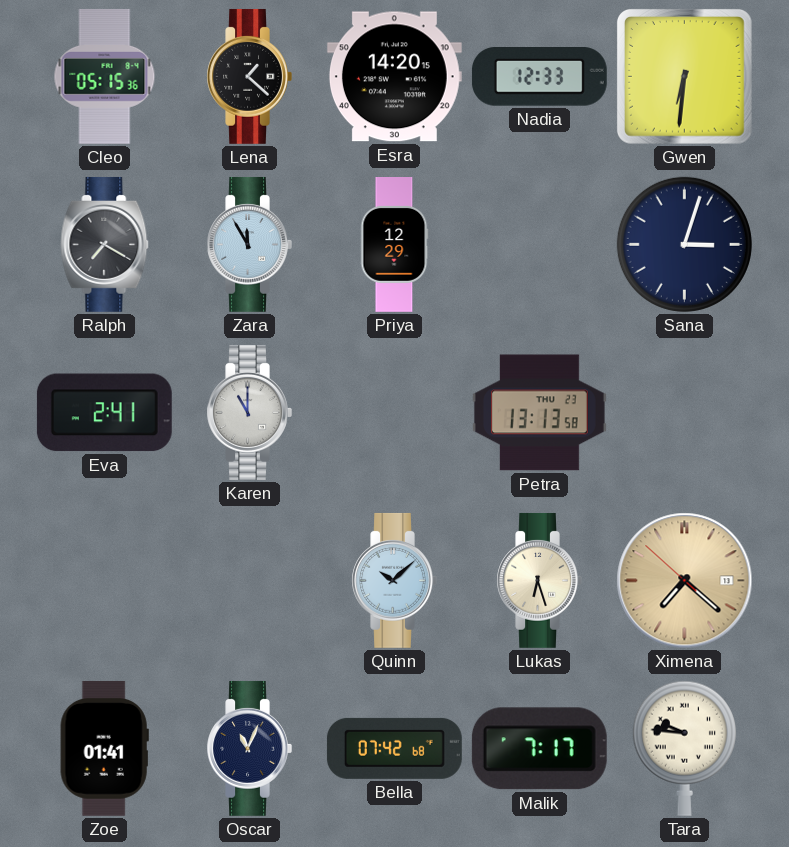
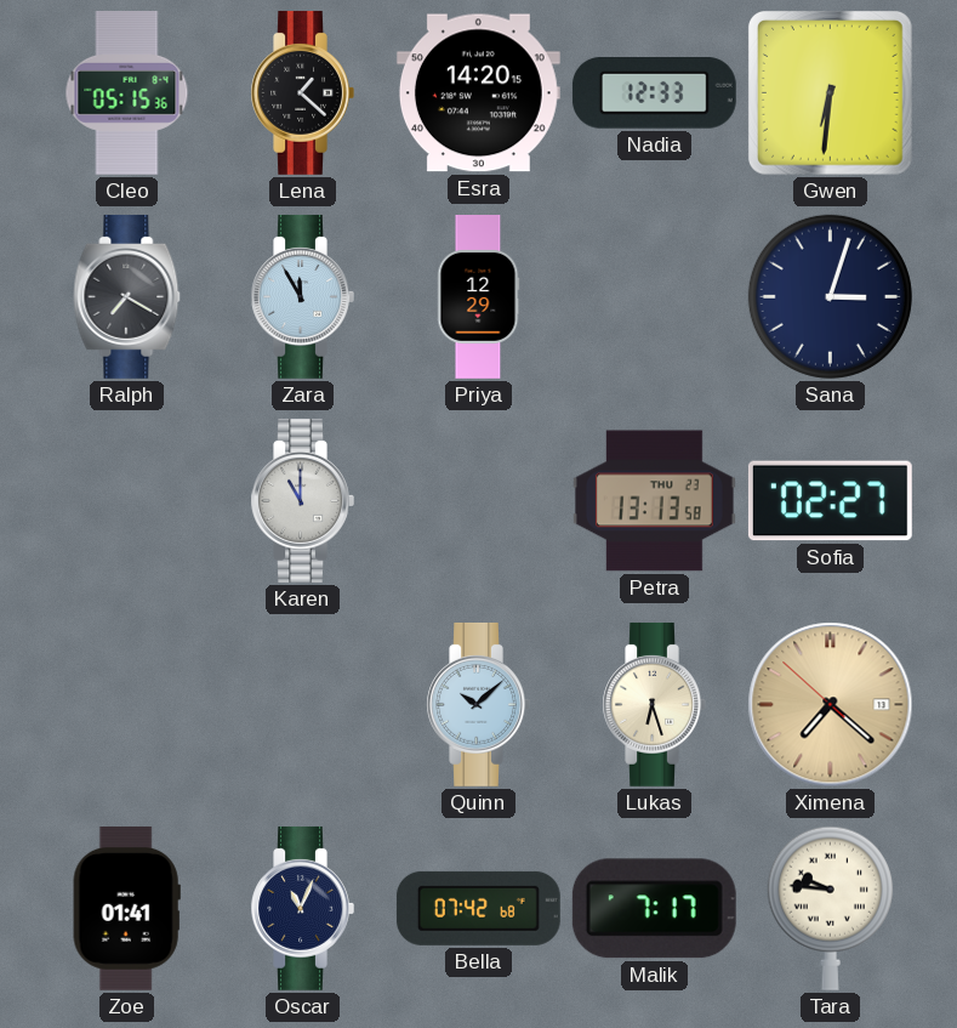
Eva: 2:41 -> none
Sofia: none -> 02:27
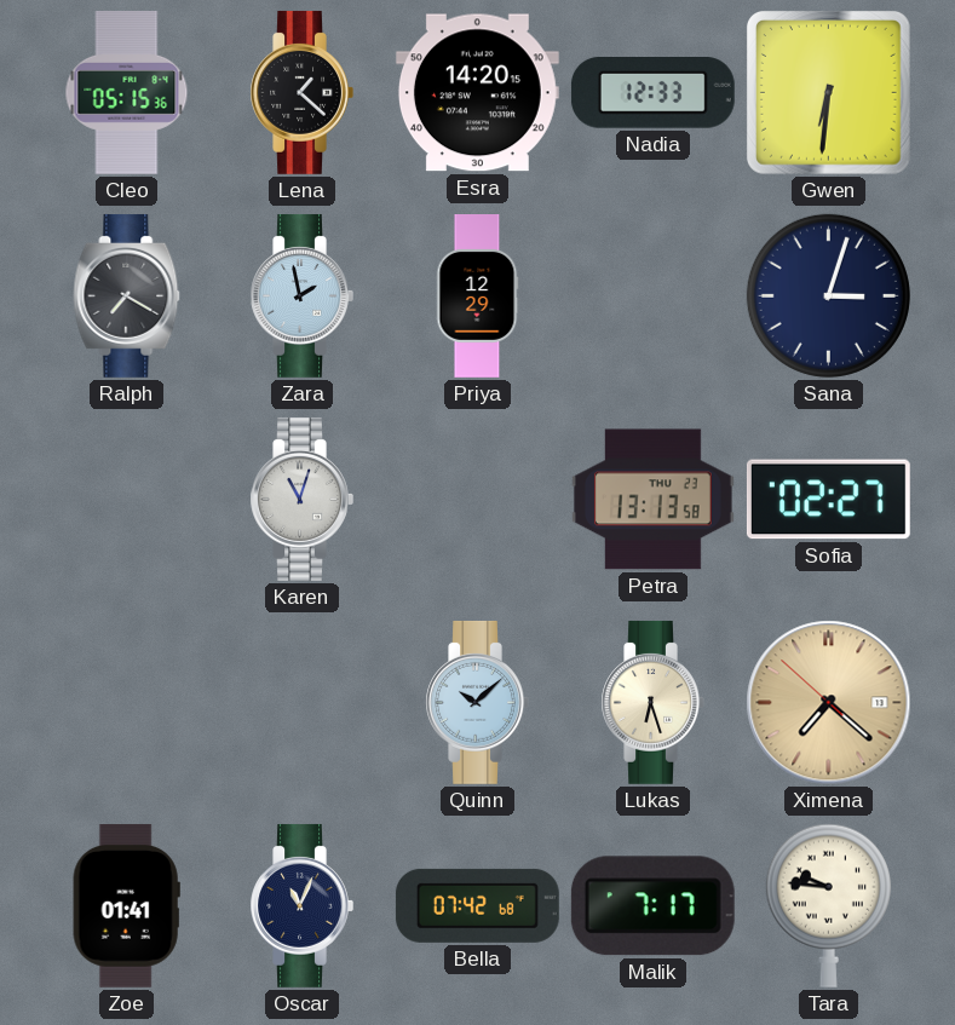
Zara: 11:55 -> 1:58
Karen: 11:00 -> 11:03
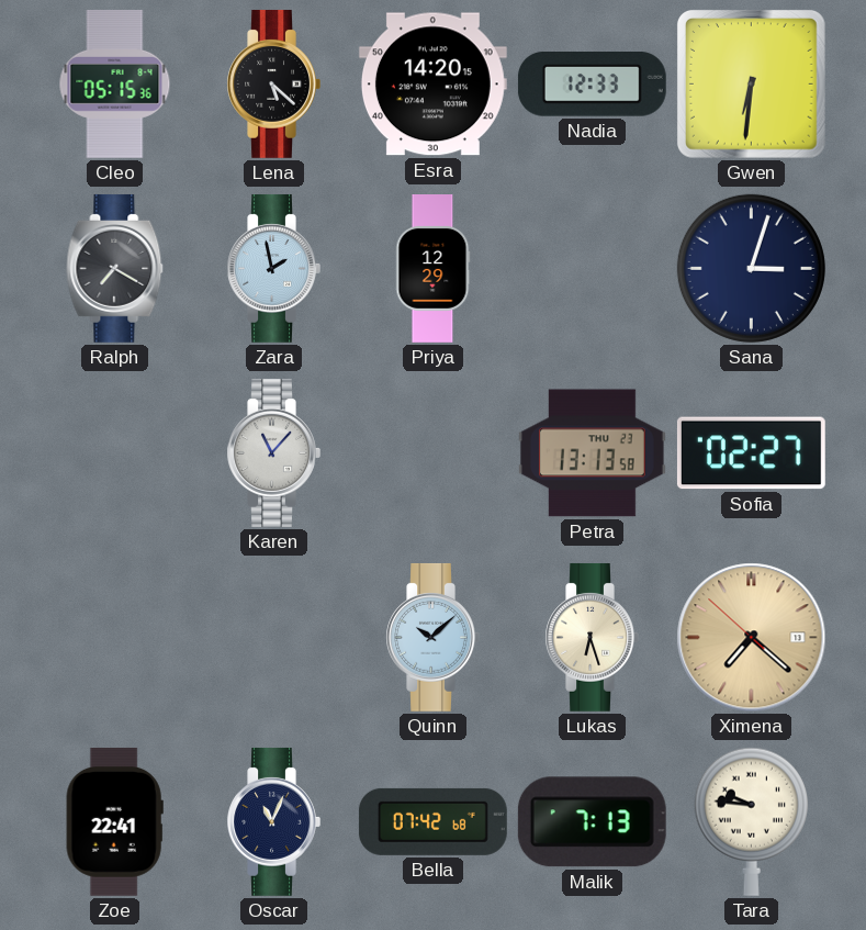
Lena: 1:22 -> 5:22
Karen: 11:03 -> 11:07
Zoe: 01:41 -> 22:41
Malik: 7:17 -> 7:13
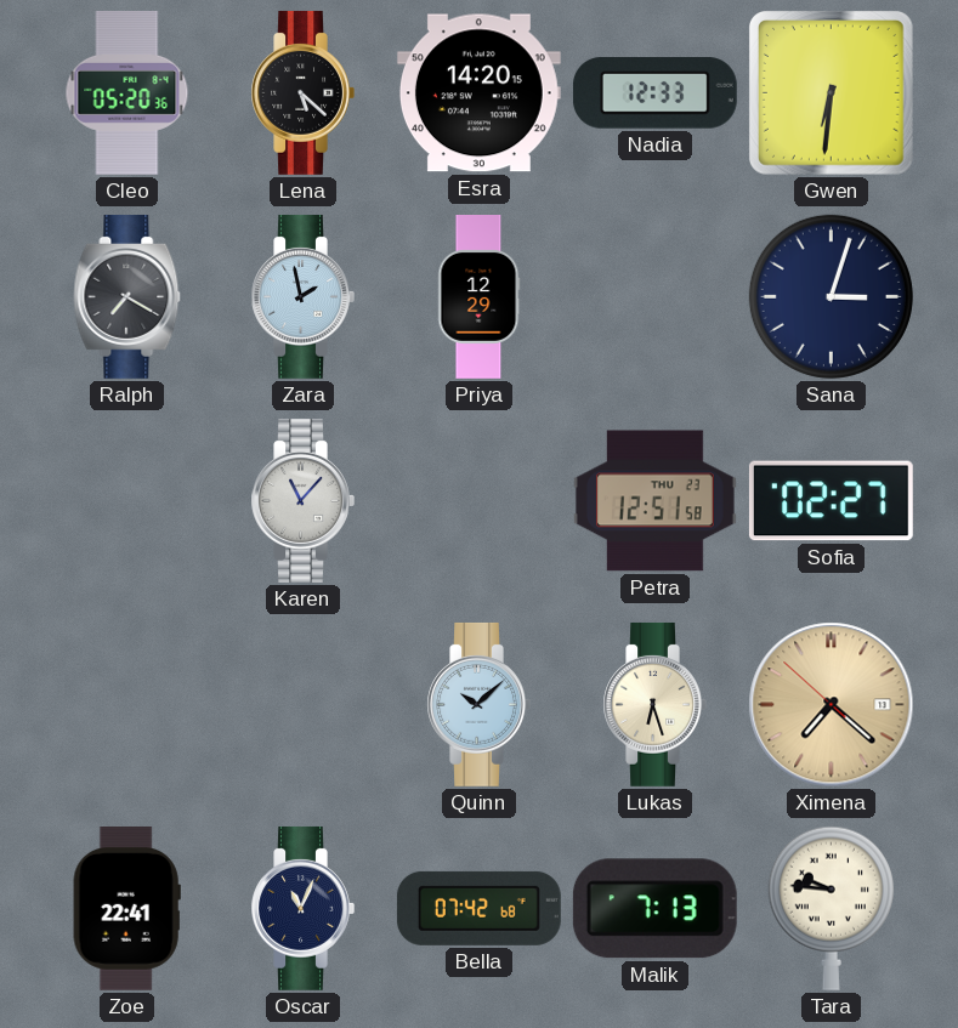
Cleo: 05:15 -> 05:20
Petra: 13:13 -> 12:51
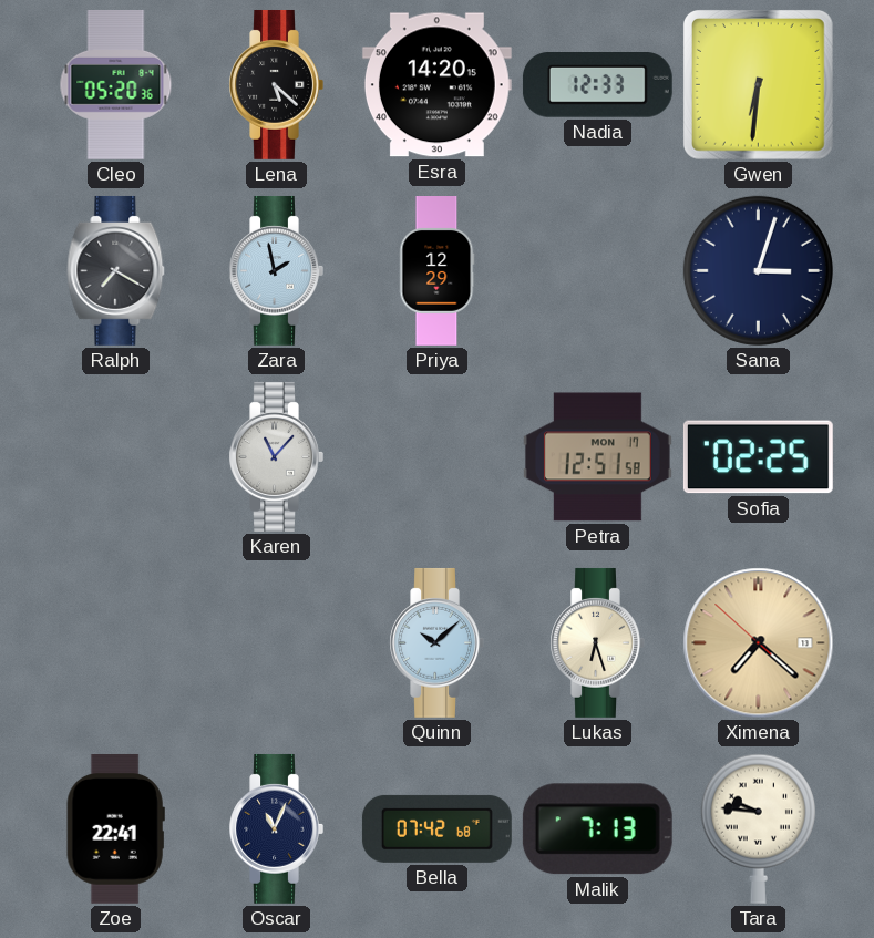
Petra date: THU 23 -> MON 17
Sofia: 02:27 -> 02:25
